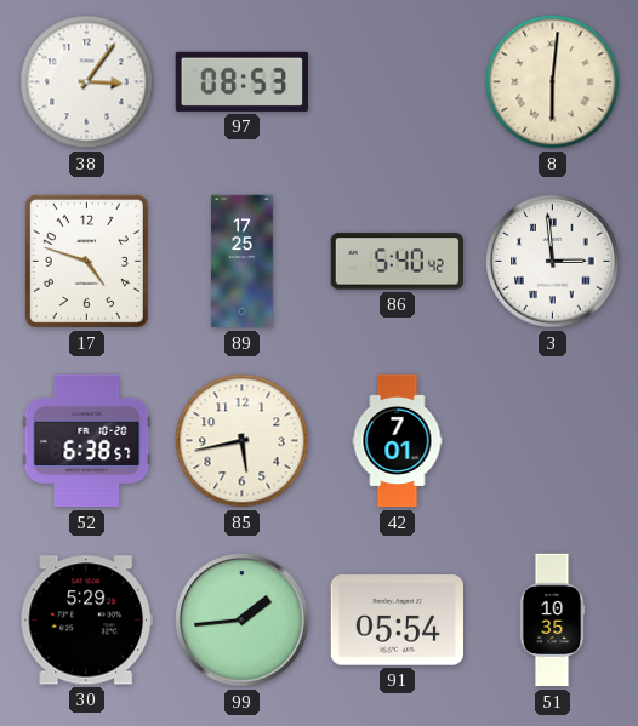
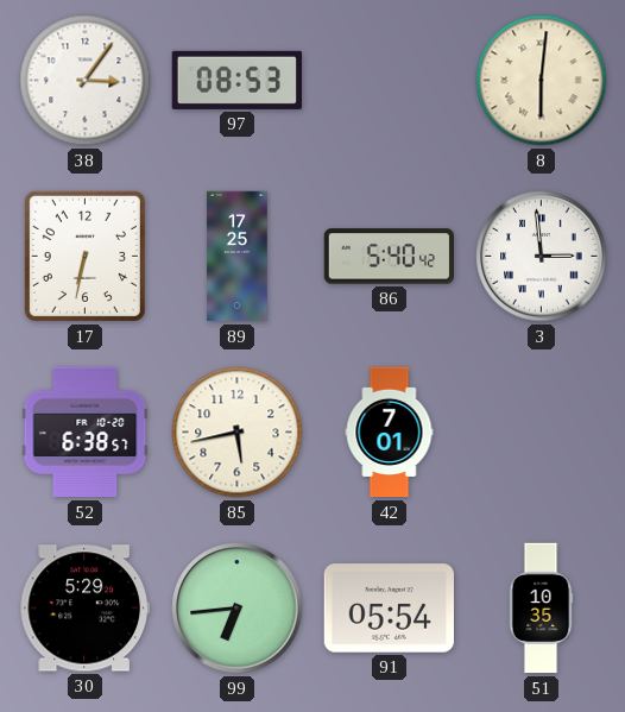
17: 4:48 -> 6:32
99: 1:44 -> 6:44
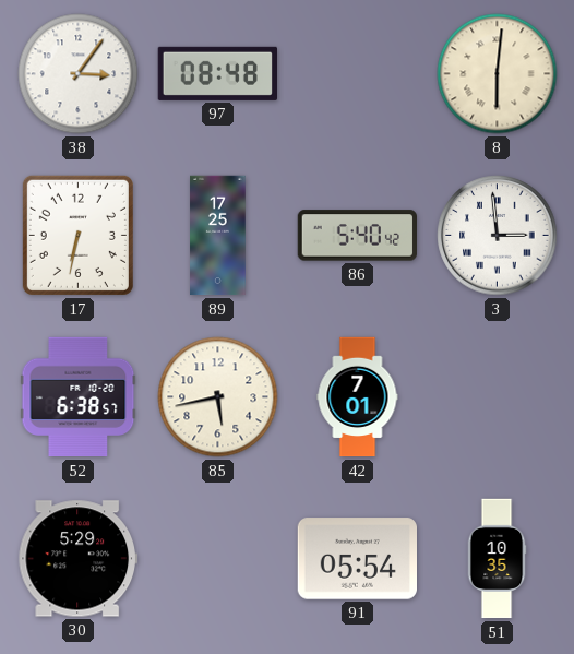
97: 08:53 -> 08:48
99: 6:44 -> none
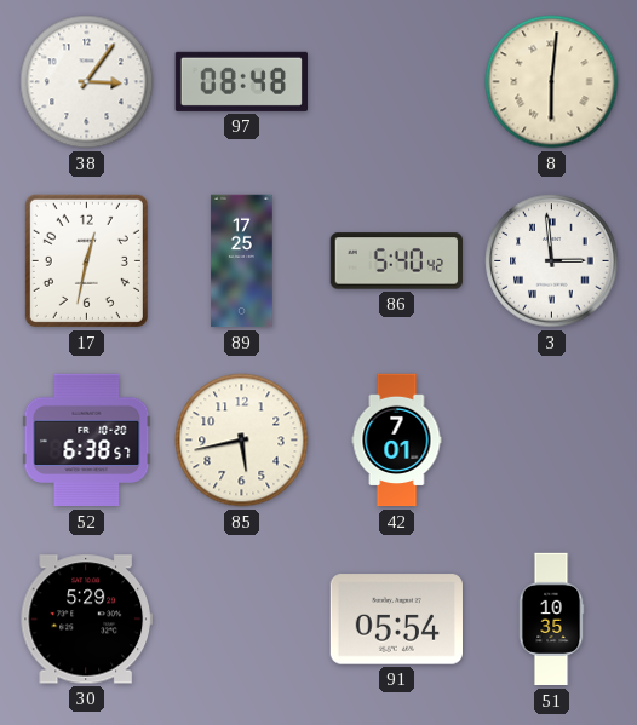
17: 6:32 -> 12:32
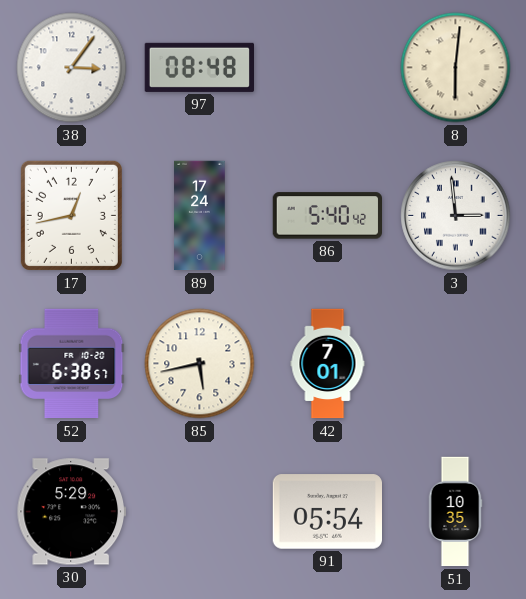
17: 12:32 -> 12:43
89: 17:25 -> 17:24
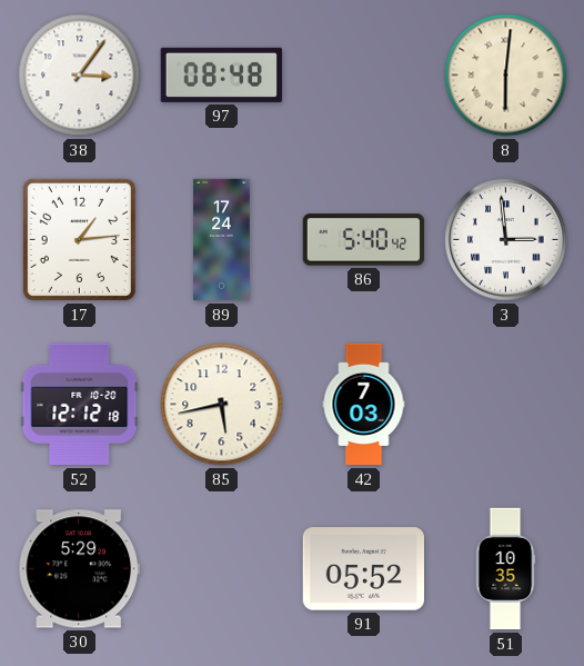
17: 12:43 -> 1:14
52: 6:38 -> 12:12
42: 7:01 -> 7:03
91: 05:54 -> 05:52
